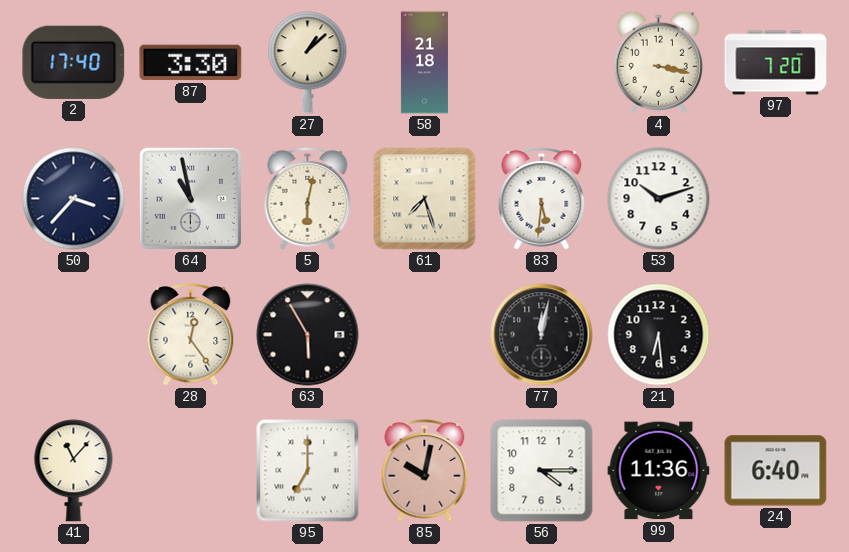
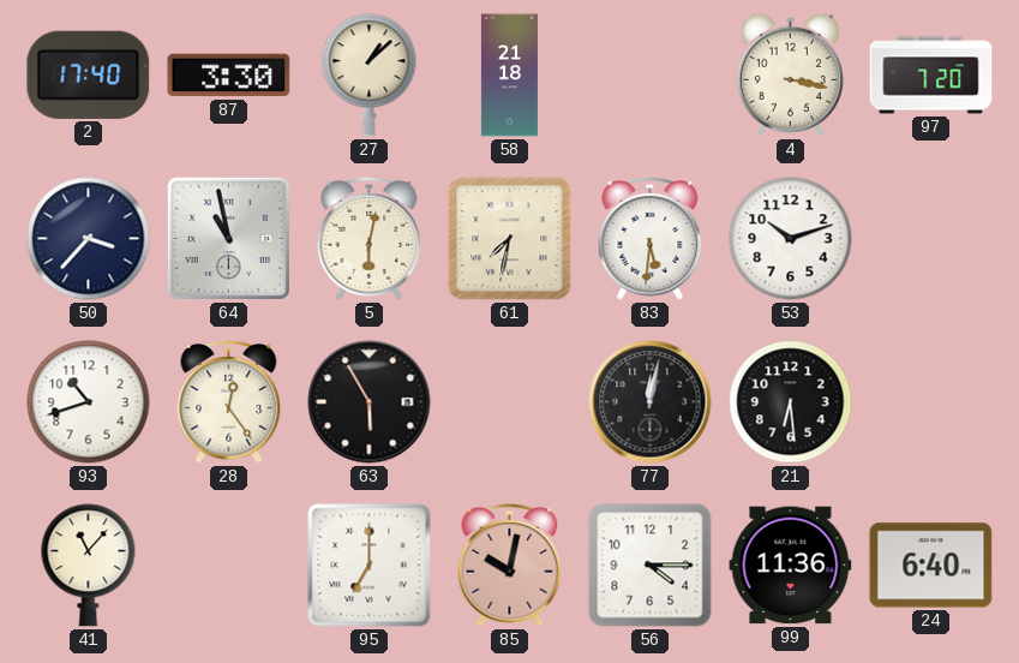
61: 7:27 -> 7:32
93: none -> 10:42
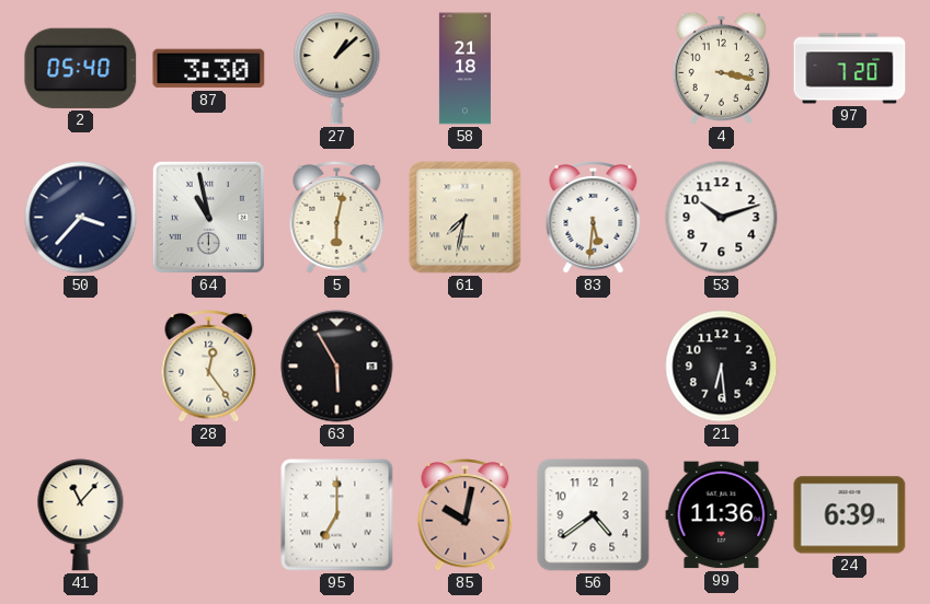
2: 17:40 -> 05:40
93: 10:42 -> none
77: 12:02 -> none
56: 4:15 -> 4:39
24: 6:40 -> 6:39
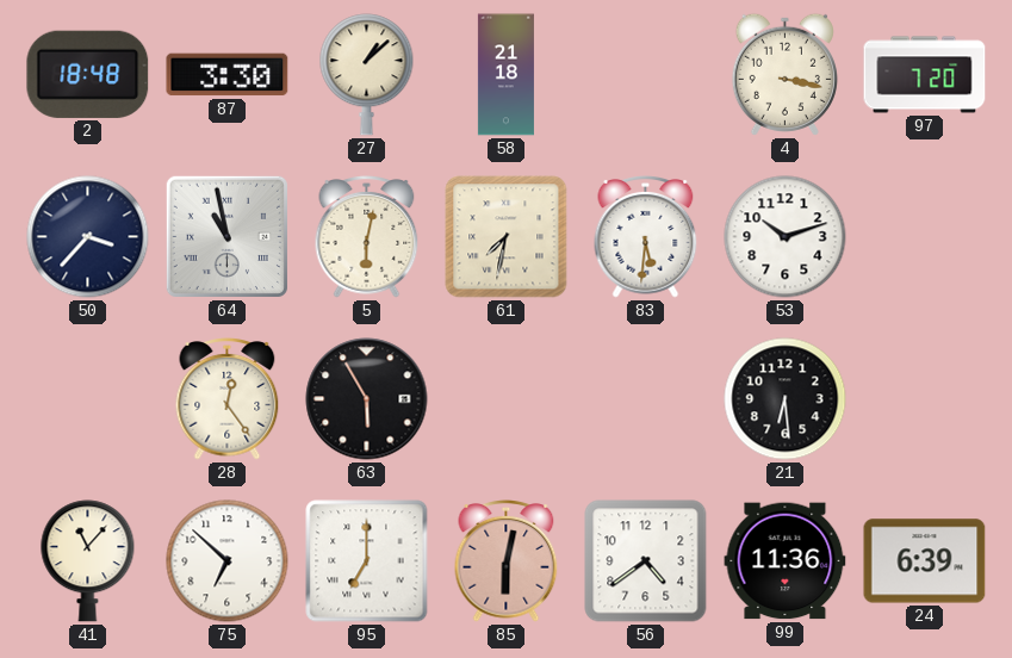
2: 05:40 -> 18:48
75: none -> 6:52
85: 10:02 -> 6:02
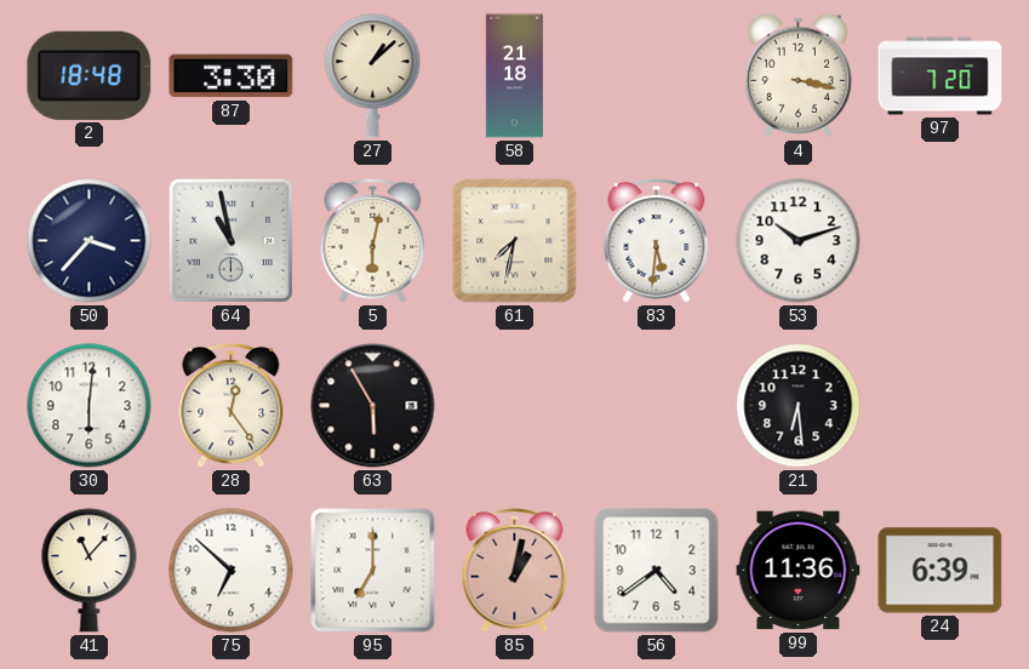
30: none -> 6:01
85: 6:02 -> 1:02
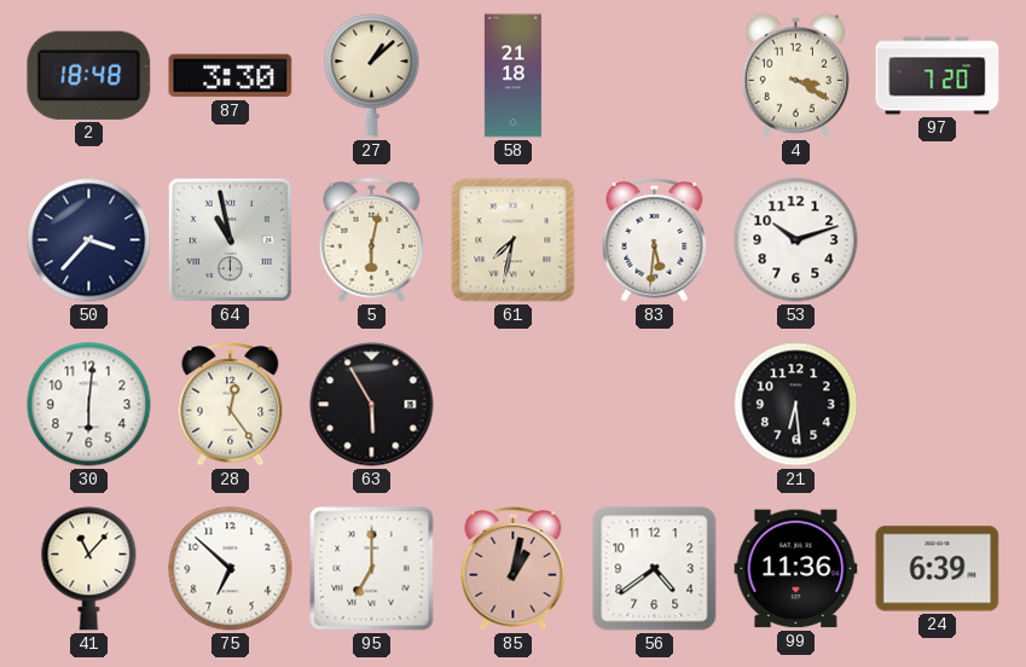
4: 3:17 -> 3:20
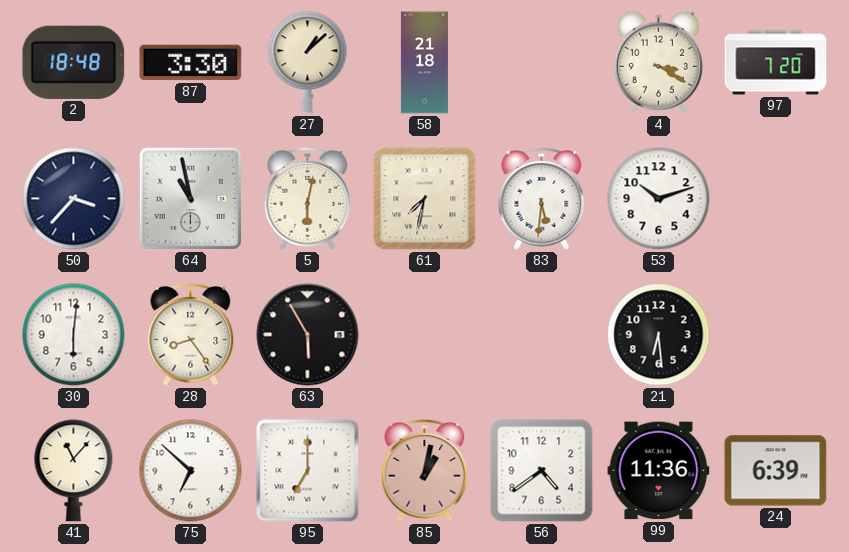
28: 12:24 -> 8:24
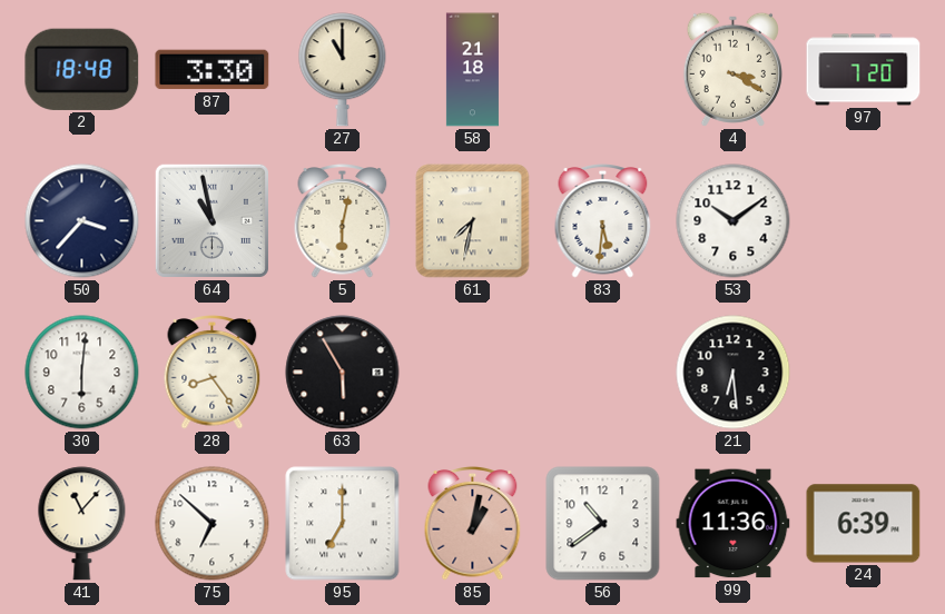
27: 1:08 -> 11:00
53: 10:12 -> 10:09
56: 4:39 -> 10:39
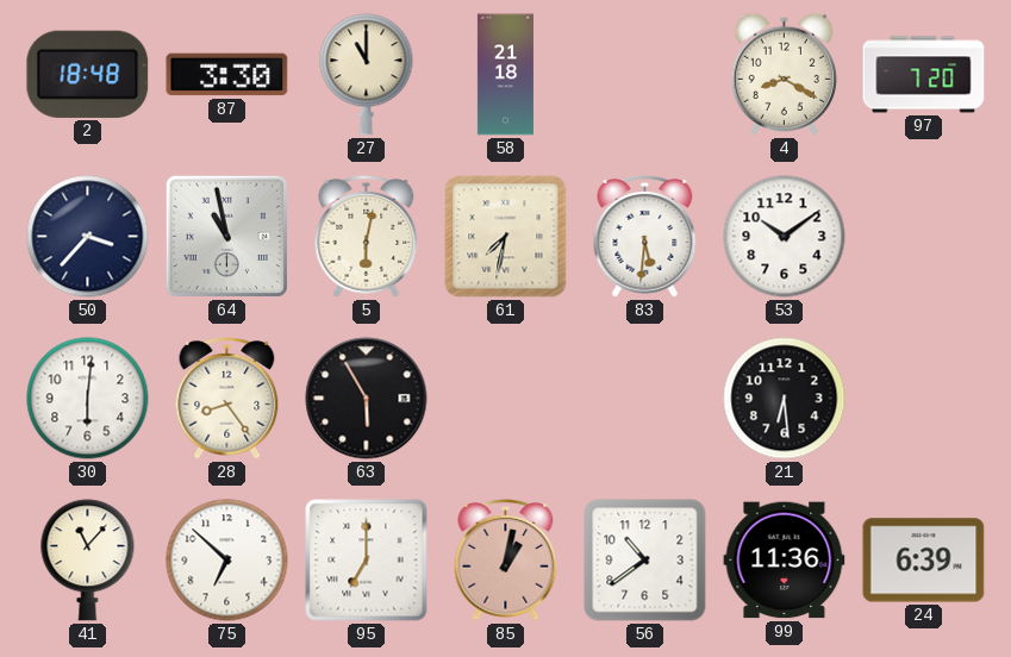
4: 3:20 -> 8:20
